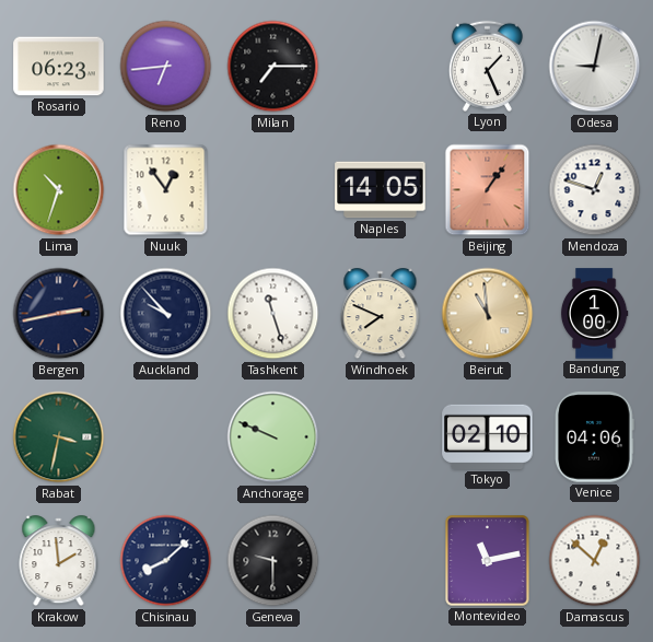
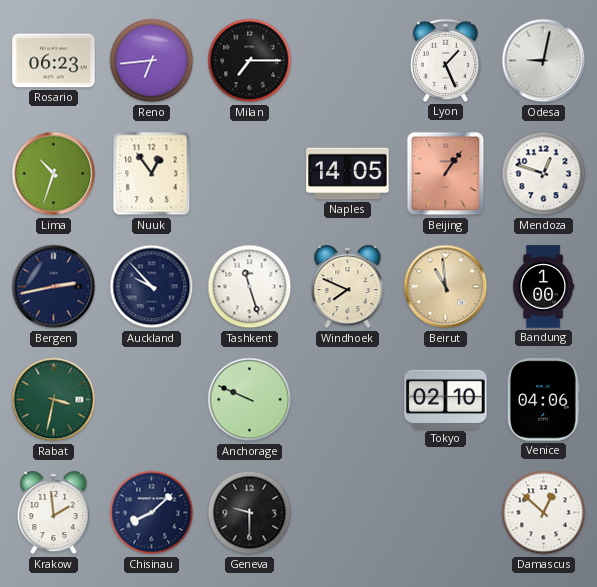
Montevideo: 11:13 -> none
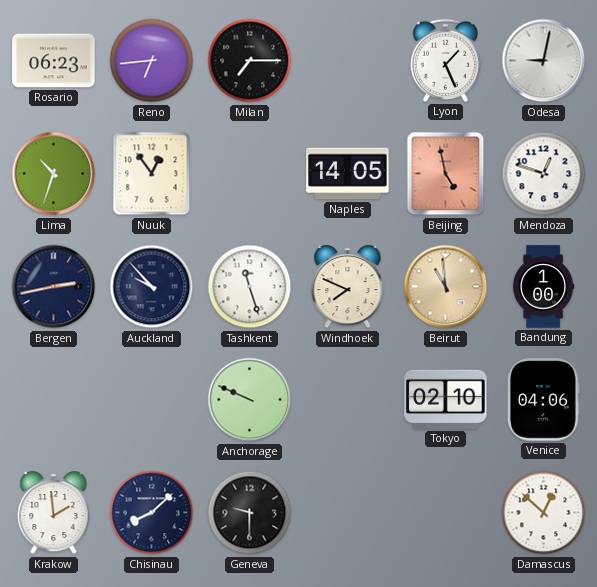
Beijing: 1:06 -> 4:58
Rabat: 3:32 -> none
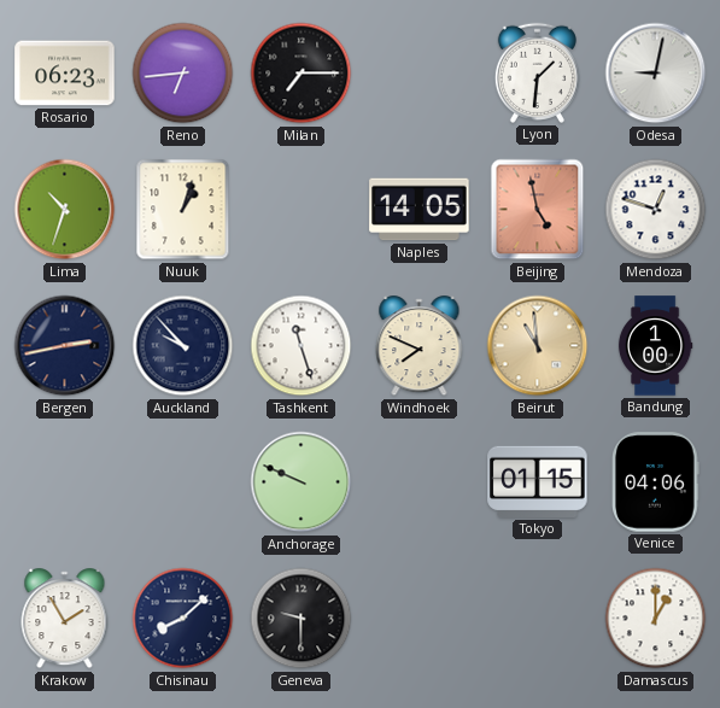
Lyon: 1:26 -> 1:31
Nuuk: 12:54 -> 1:03
Tokyo: 02:10 -> 01:15
Krakow: 1:59 -> 1:55
Damascus: 12:52 -> 1:00
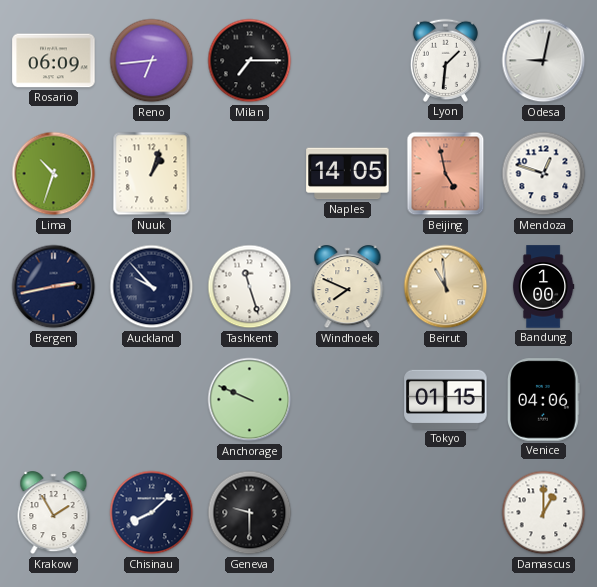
Rosario: 06:23 -> 06:09
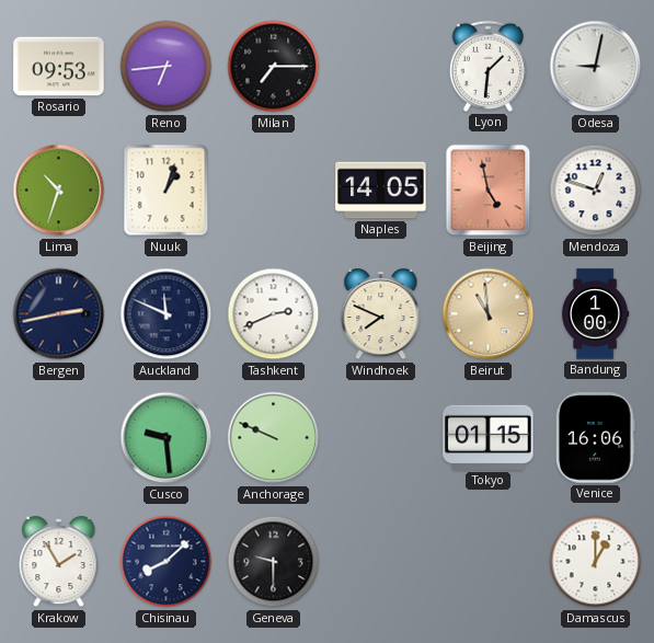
Rosario: 06:09 -> 09:53
Auckland: 9:53 -> 11:49
Tashkent: 11:27 -> 2:41
Cusco: none -> 9:29
Venice: 04:06 -> 16:06
